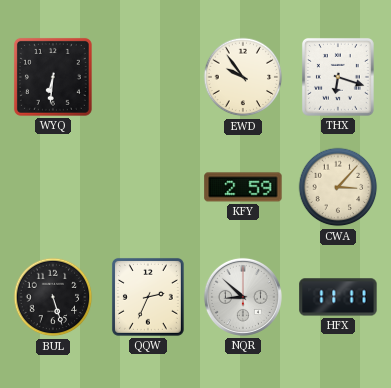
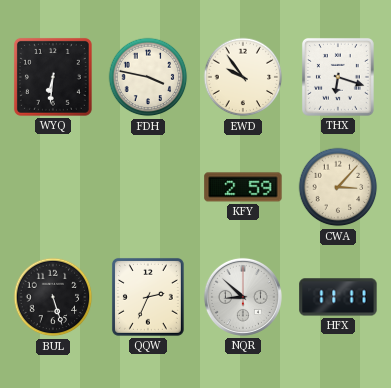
FDH: none -> 3:47
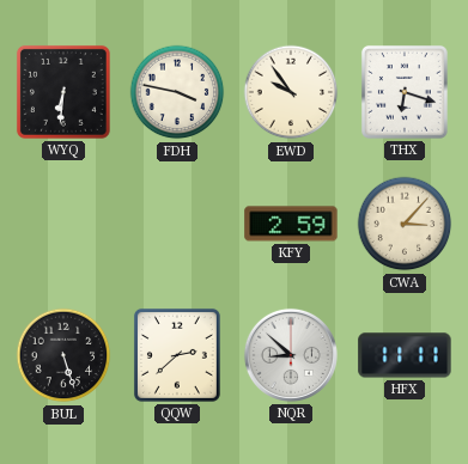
QQW: 2:34 -> 2:38
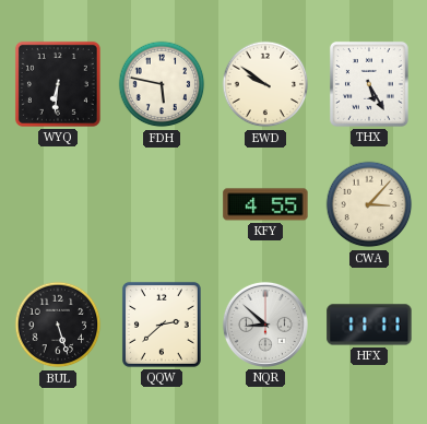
FDH: 3:47 -> 5:47
EWD: 9:54 -> 9:51
THX: 6:18 -> 5:25
KFY: 2:59 -> 4:55
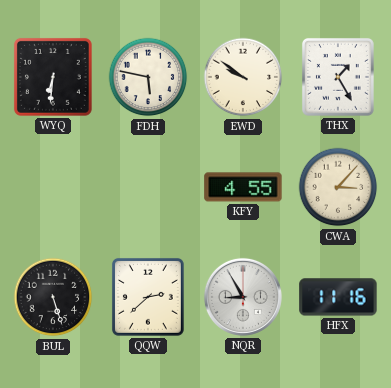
THX: 5:25 -> 1:25
NQR: 8:52 -> 8:55
HFX: 11:11 -> 11:16
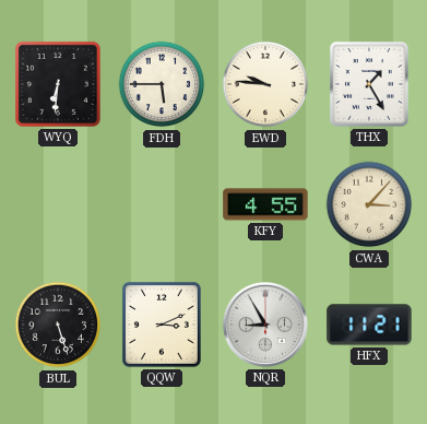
FDH: 5:47 -> 5:45
EWD: 9:51 -> 9:46
QQW: 2:38 -> 3:11
HFX: 11:16 -> 11:21
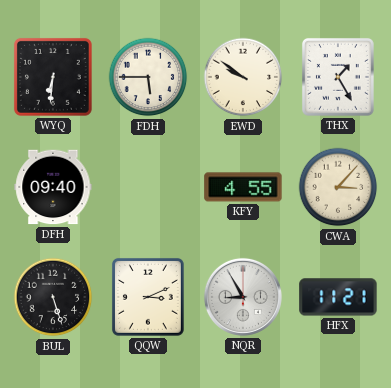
EWD: 9:46 -> 9:51
DFH: none -> 09:40
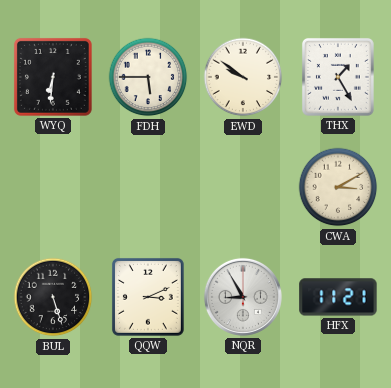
DFH: 09:40 -> none
KFY: 4:55 -> none
CWA: 3:07 -> 3:10
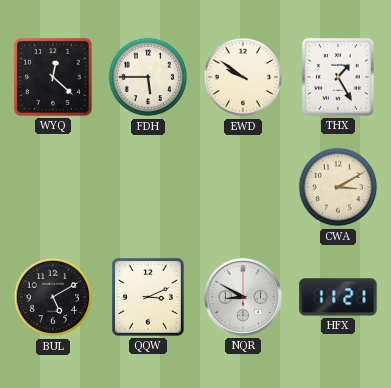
WYQ: 6:31 -> 12:22
BUL: 5:27 -> 5:10
NQR: 8:55 -> 8:50
